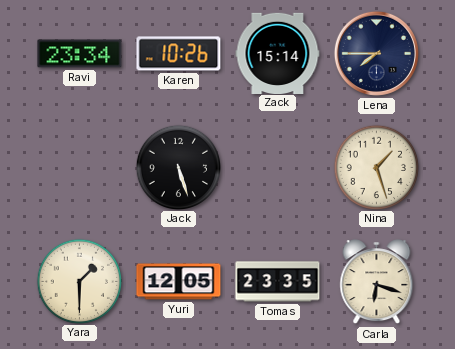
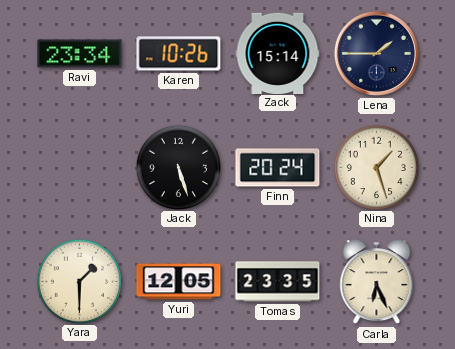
Lena: 7:45 -> 1:45
Finn: none -> 20:24
Carla: 6:18 -> 6:26
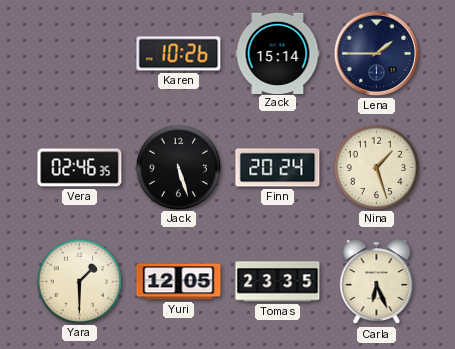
Ravi: 23:34 -> none
Vera: none -> 02:46
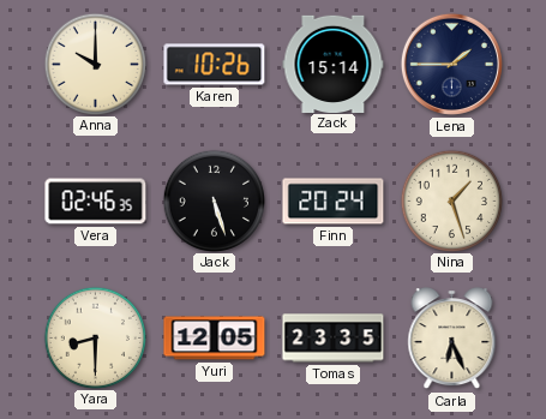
Anna: none -> 10:00
Yara: 1:30 -> 8:30
